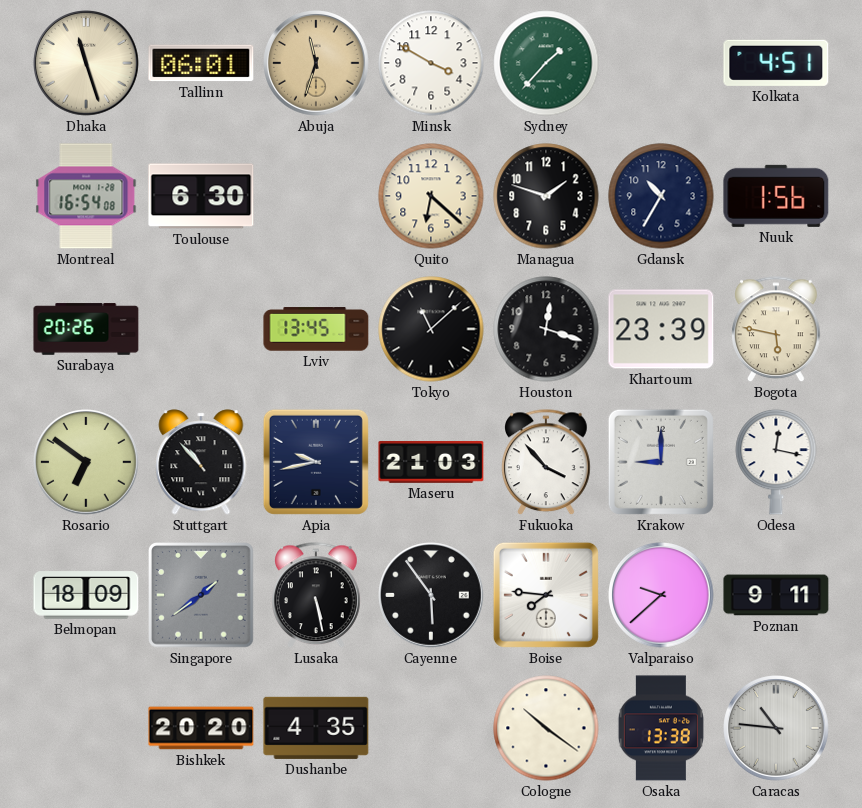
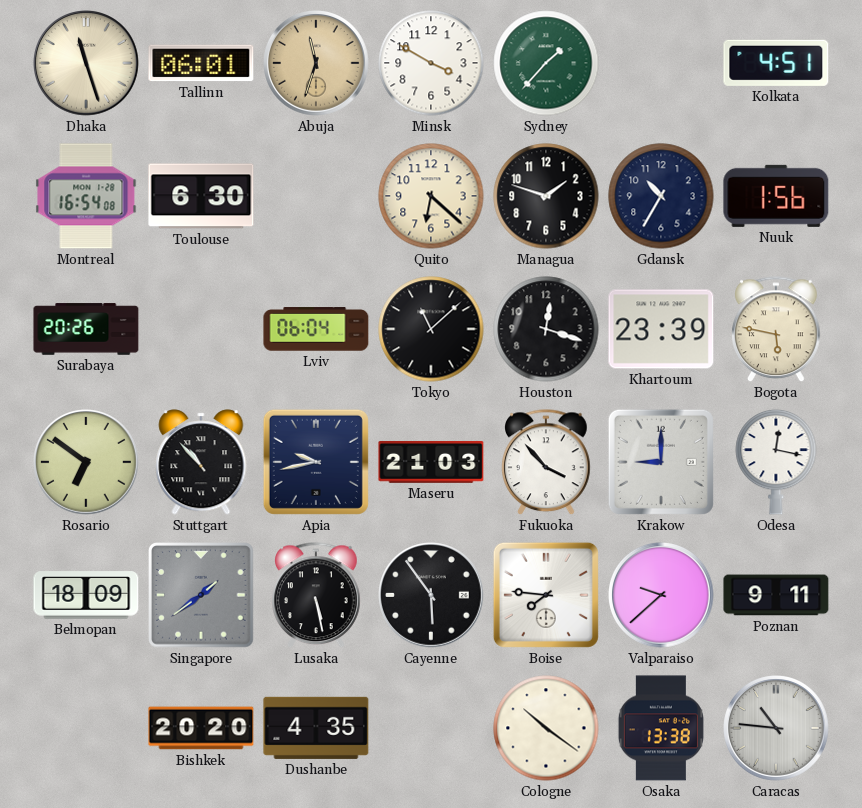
Lviv: 13:45 -> 06:04
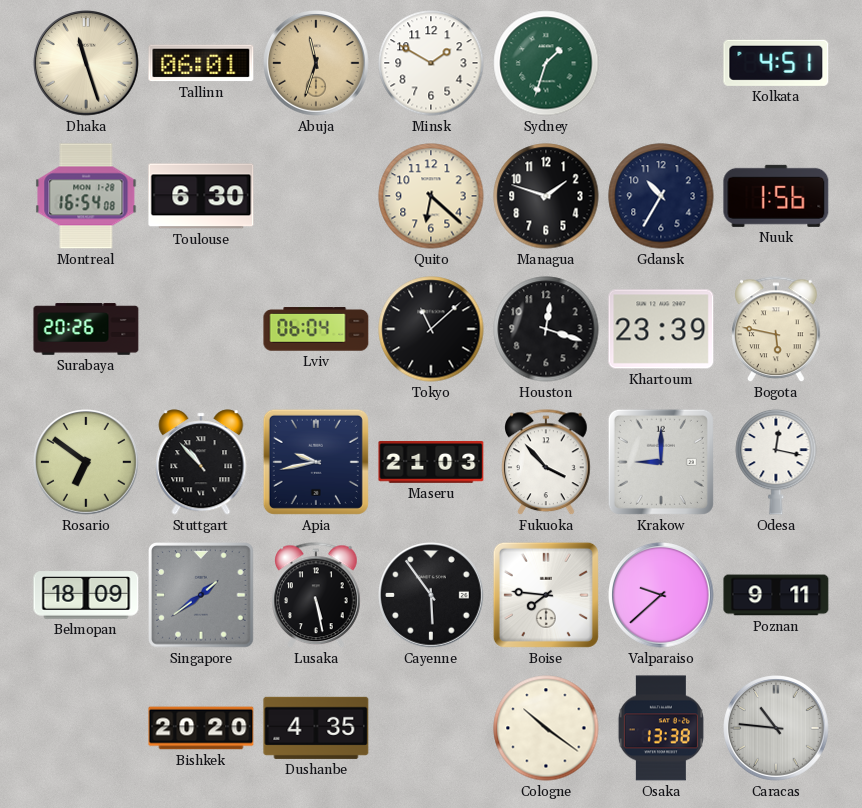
Minsk: 3:50 -> 1:50
Sydney: 1:37 -> 1:33
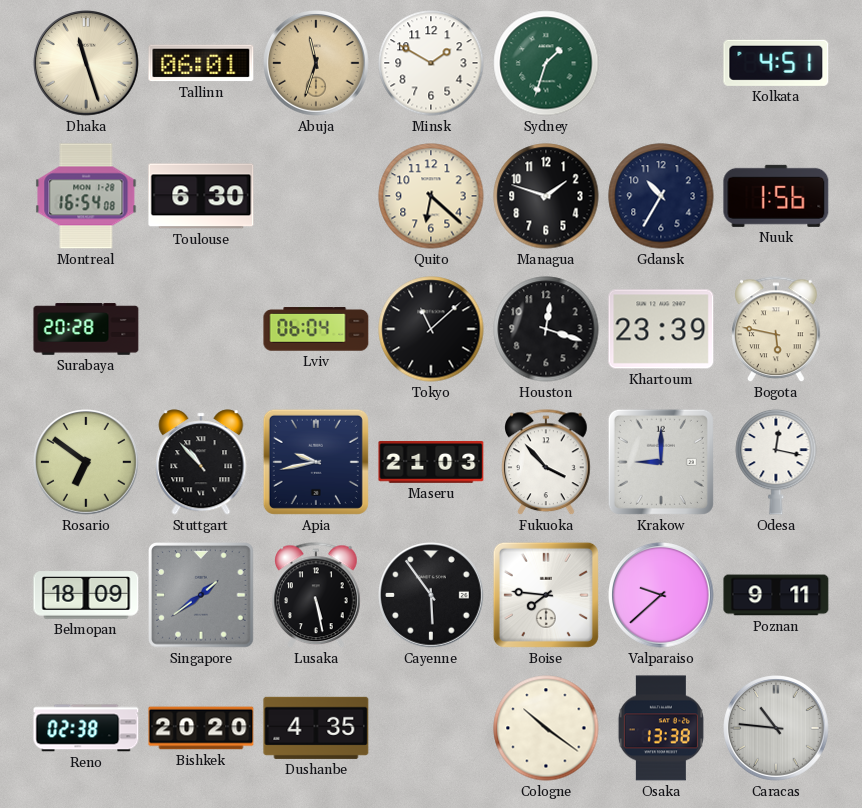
Surabaya: 20:26 -> 20:28
Reno: none -> 02:38
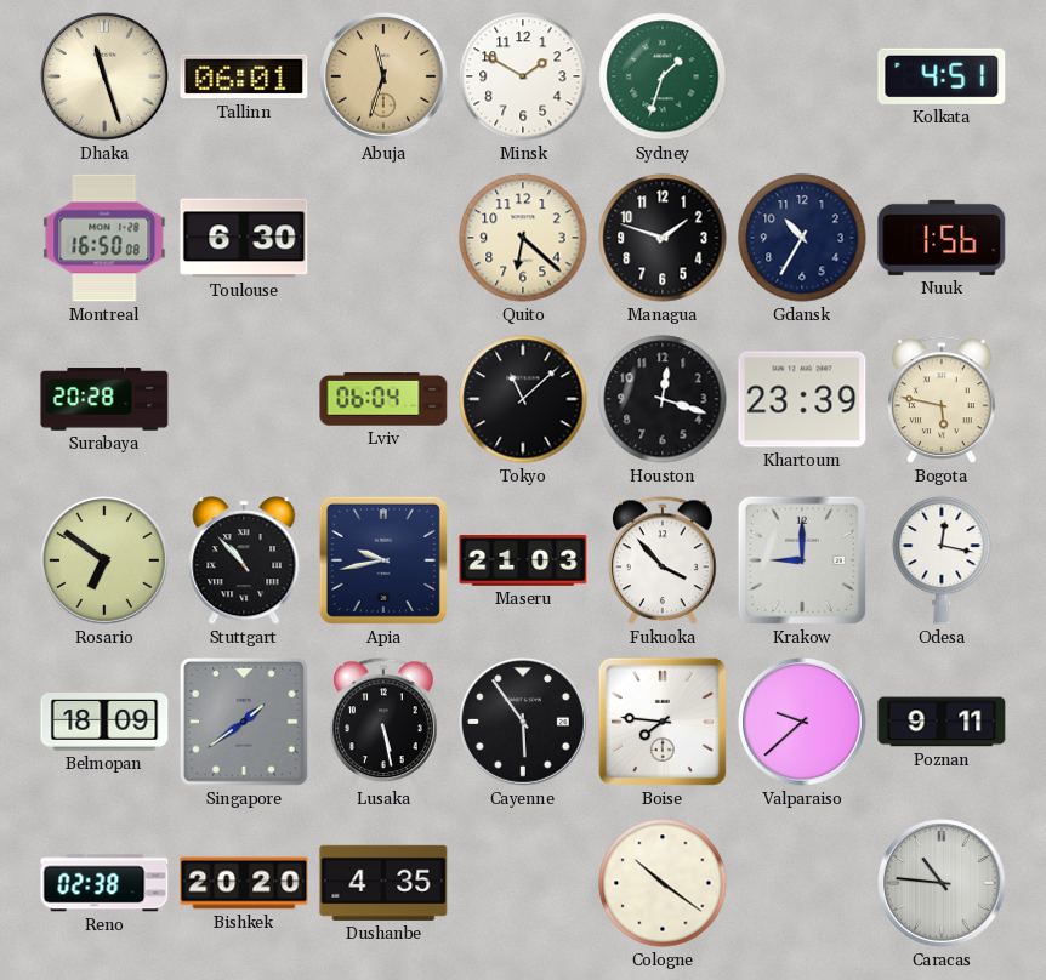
Montreal: 16:54 -> 16:50
Osaka: 13:38 -> none
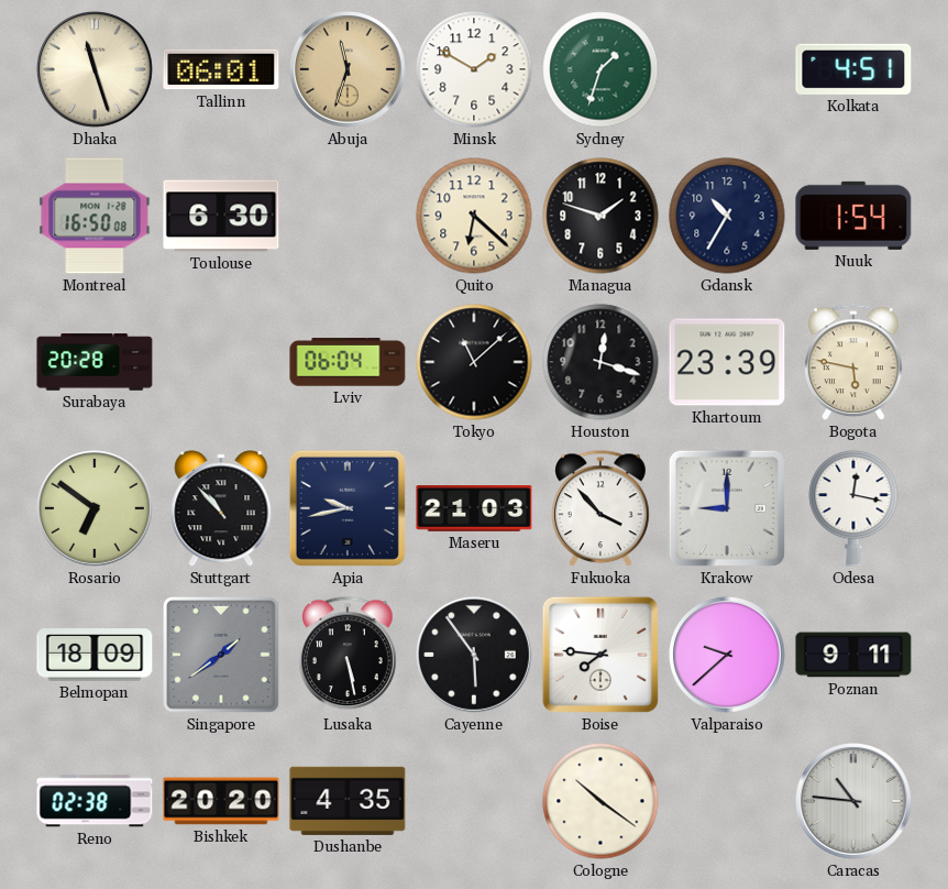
Nuuk: 1:56 -> 1:54
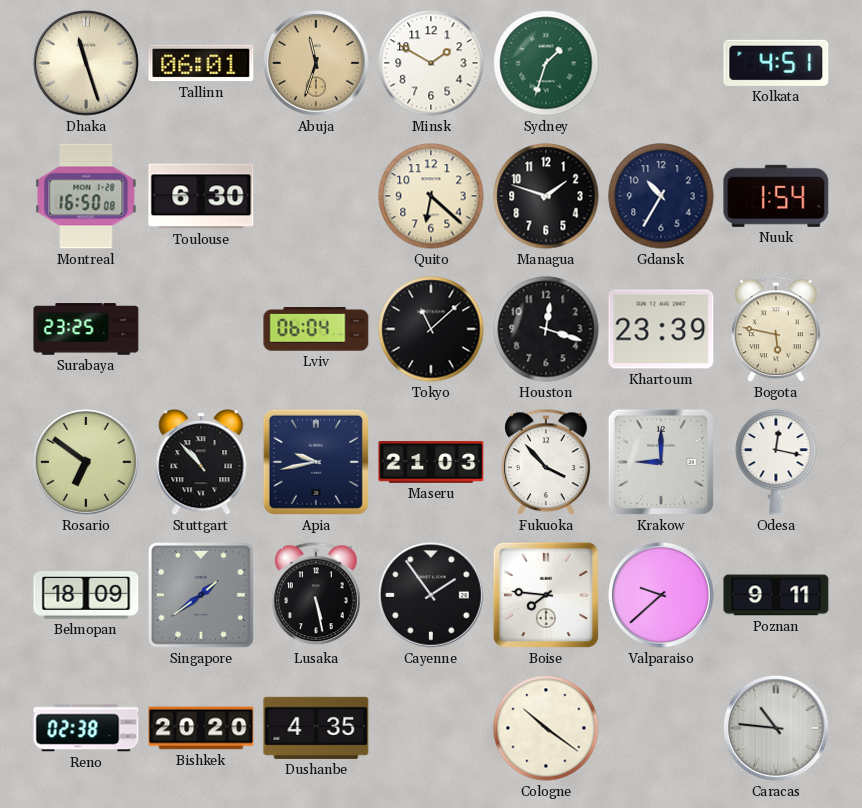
Surabaya: 20:28 -> 23:25
Cayenne: 5:54 -> 1:54
